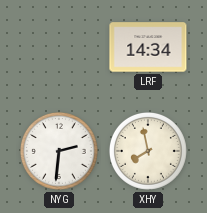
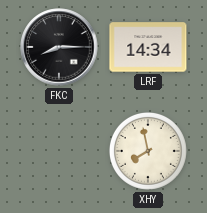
FKC: none -> 8:15
NYG: 2:31 -> none
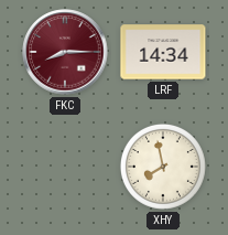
FKC dial: black -> burgundy
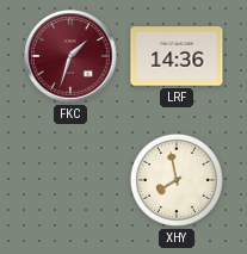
FKC: 8:15 -> 1:33
LRF: 14:34 -> 14:36
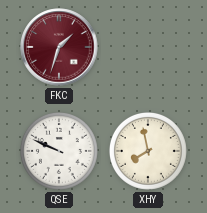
LRF: 14:36 -> none
QSE: none -> 9:49
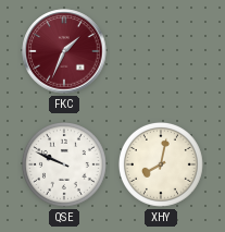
FKC: 1:33 -> 1:34
XHY: 7:58 -> 8:02
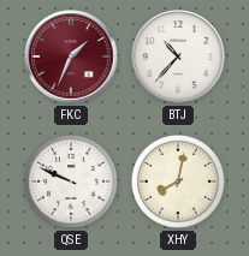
BTJ: none -> 10:37
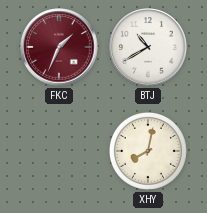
BTJ: 10:37 -> 10:40
QSE: 9:49 -> none
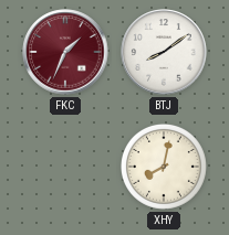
BTJ: 10:40 -> 8:09
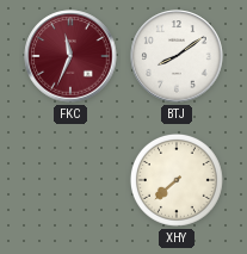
FKC: 1:34 -> 11:34
XHY: 8:02 -> 7:38
